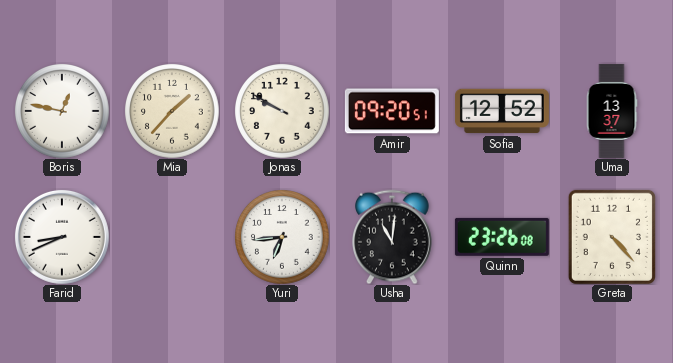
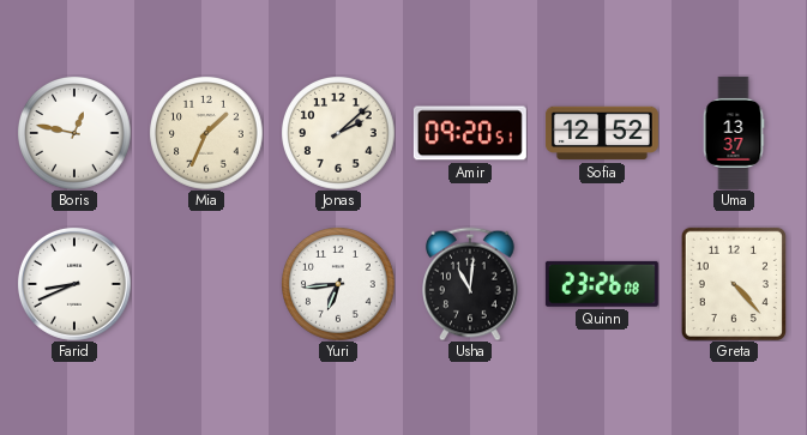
Mia: 1:37 -> 1:34
Jonas: 9:50 -> 2:08
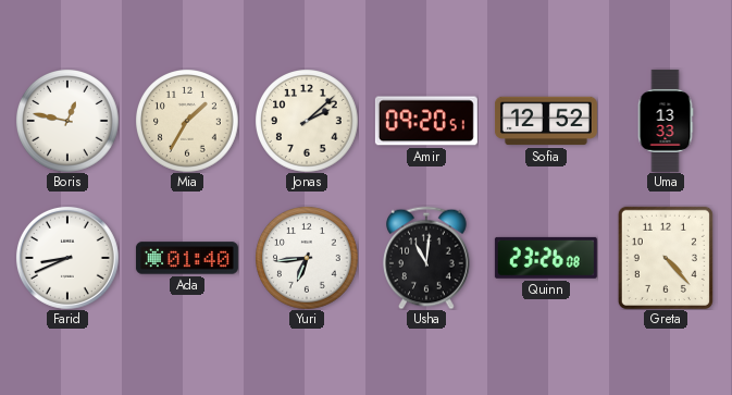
Mia: 1:34 -> 1:35
Uma: 13:37 -> 13:33
Ada: none -> 01:40
